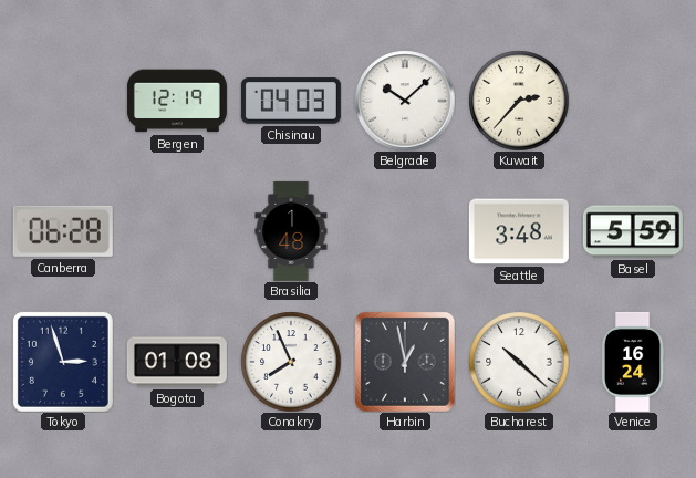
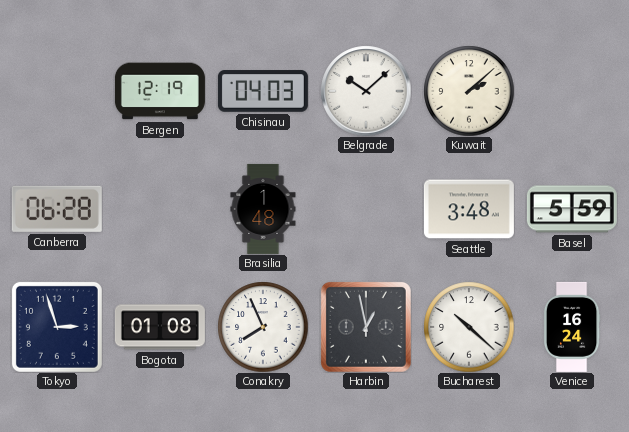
Kuwait: 2:37 -> 2:08
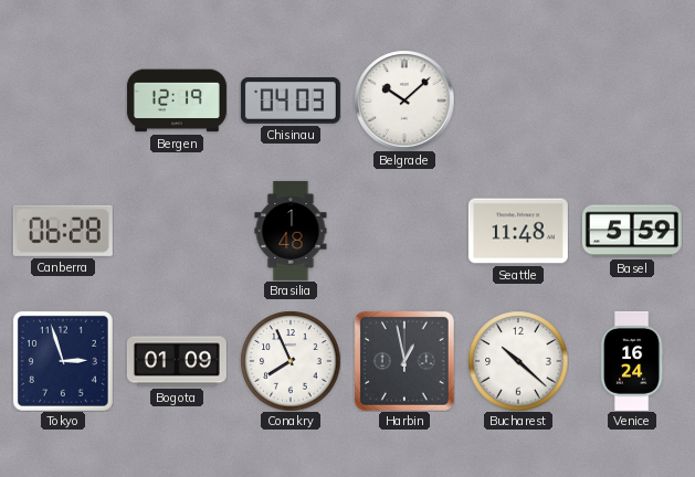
Kuwait: 2:08 -> none
Seattle: 3:48 -> 11:48
Bogota: 01:08 -> 01:09
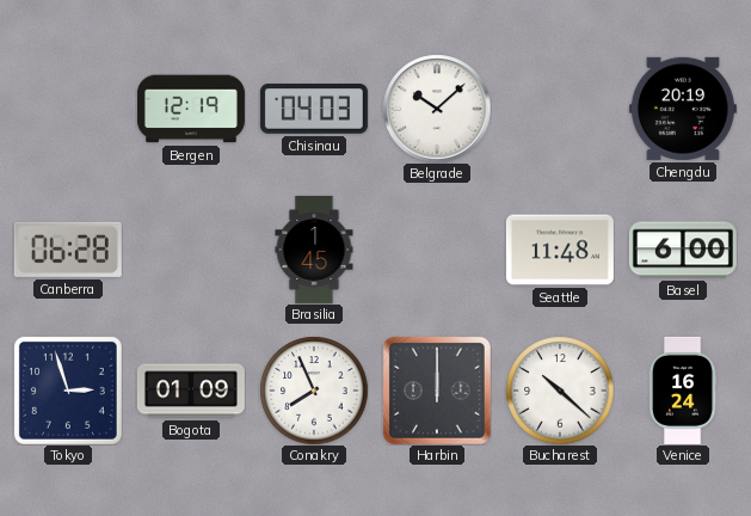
Chengdu: none -> 20:19
Brasilia: 1:48 -> 1:45
Basel: 5:59 -> 6:00
Harbin: 12:58 -> 12:00
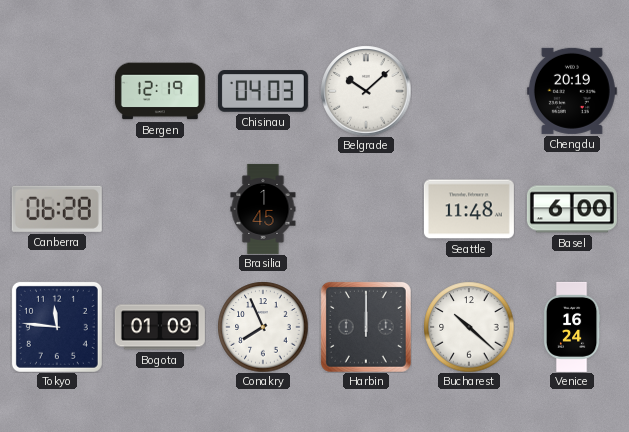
Tokyo: 2:57 -> 11:46
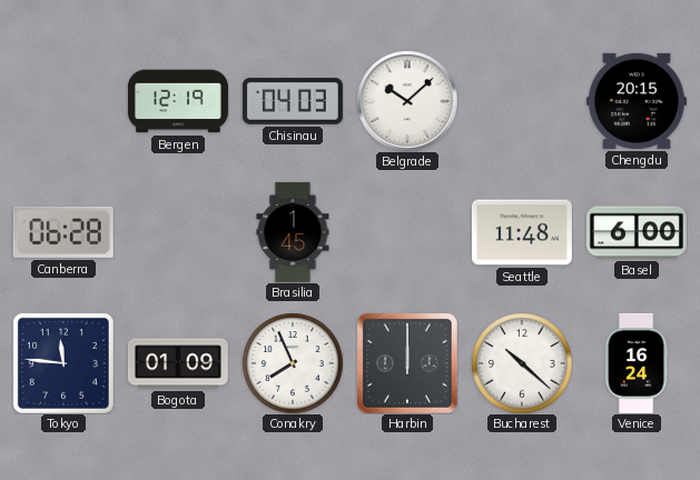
Chengdu: 20:19 -> 20:15
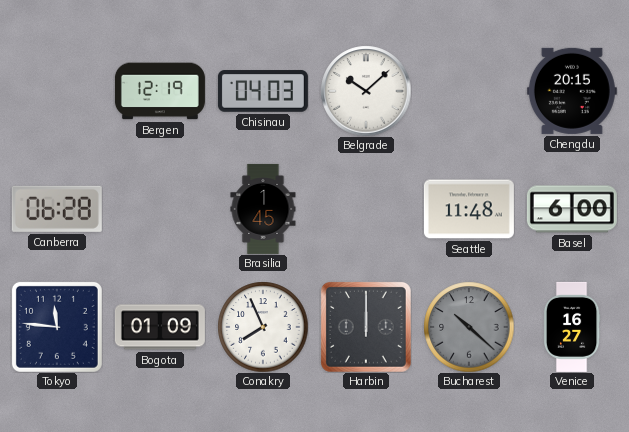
Bucharest dial: white -> grey
Venice: 16:24 -> 16:27
